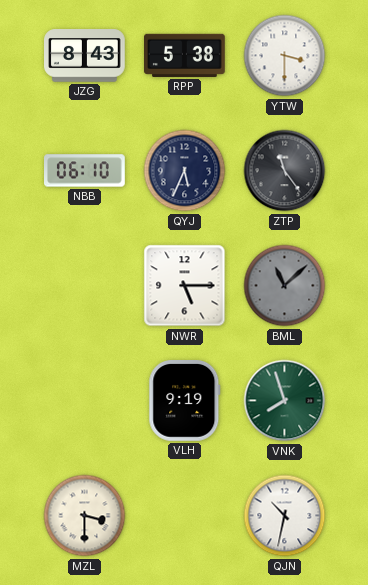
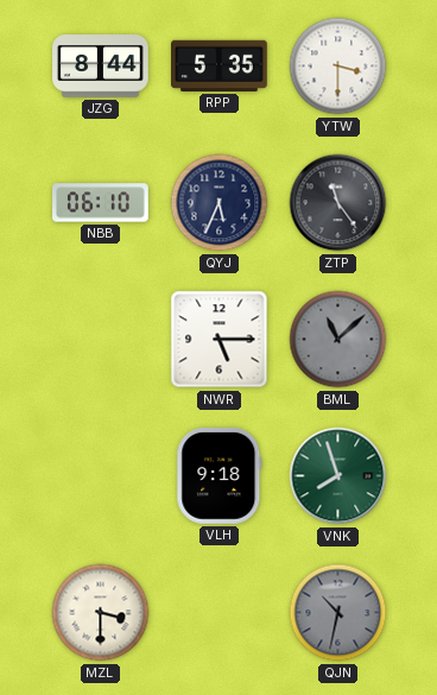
JZG: 8:43 -> 8:44
RPP: 5:38 -> 5:35
VLH: 9:19 -> 9:18
QJN dial: white -> grey
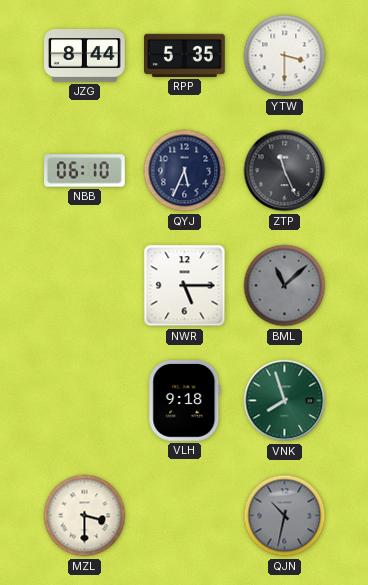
ZTP: 11:24 -> 11:26
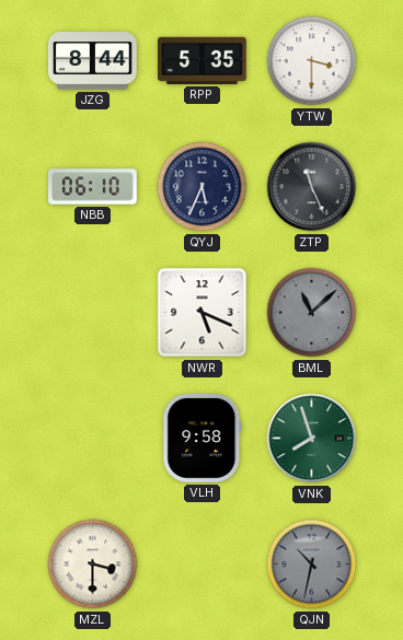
NWR: 5:15 -> 5:19
VLH: 9:18 -> 9:58
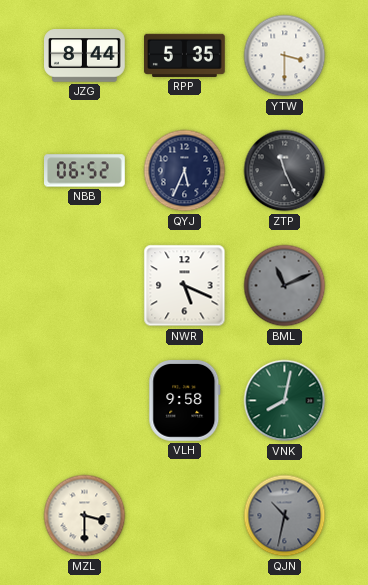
NBB: 06:10 -> 06:52
BML: 11:08 -> 11:11
VNK: 7:57 -> 8:02
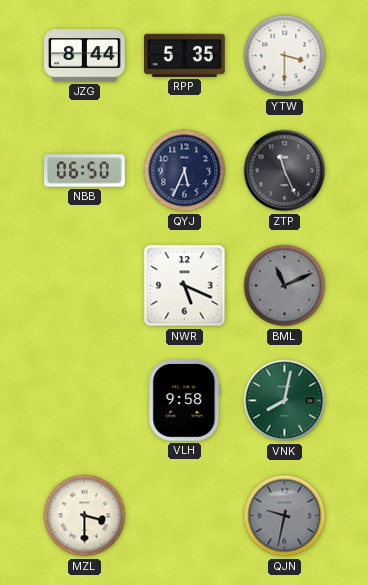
NBB: 06:52 -> 06:50
QJN: 10:32 -> 9:32
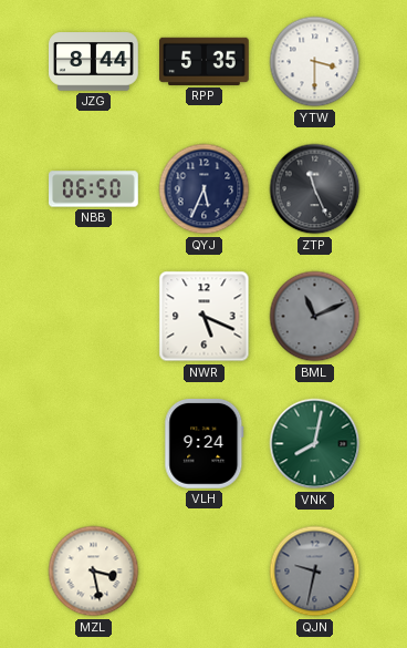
VLH: 9:58 -> 9:24
MZL: 3:30 -> 3:28
